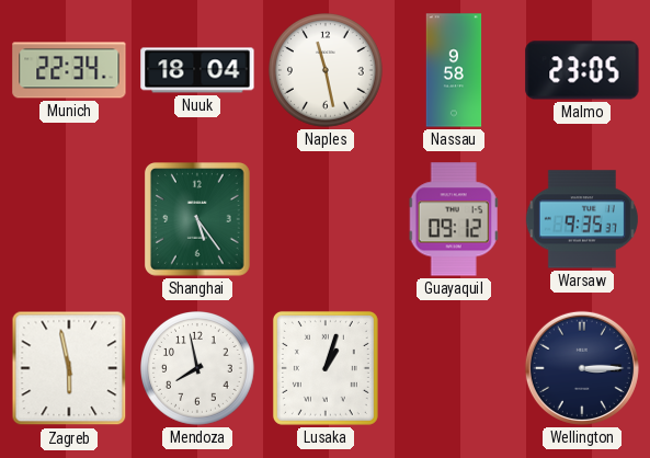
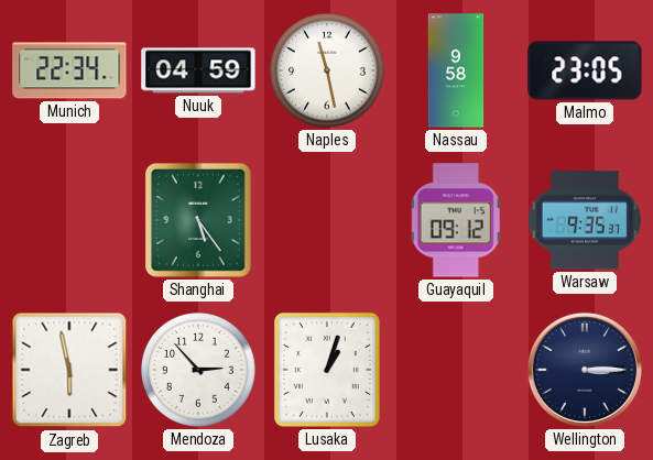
Nuuk: 18:04 -> 04:59
Mendoza: 7:58 -> 2:53
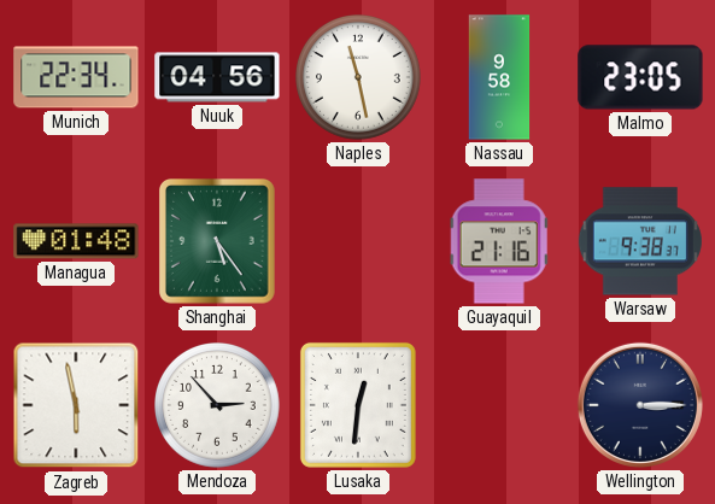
Nuuk: 04:59 -> 04:56
Managua: none -> 01:48
Guayaquil: 09:12 -> 21:16
Warsaw: 9:35 -> 9:38
Lusaka: 1:03 -> 12:31
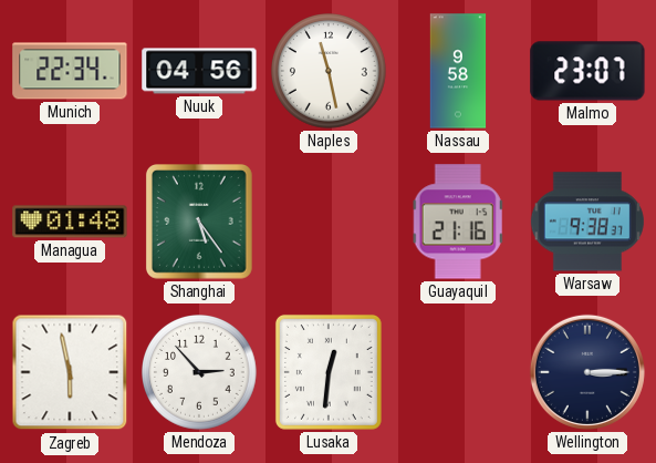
Malmo: 23:05 -> 23:07
